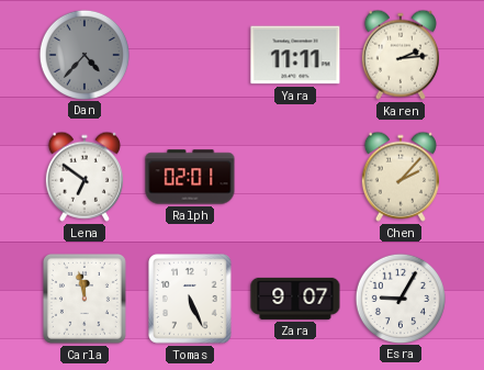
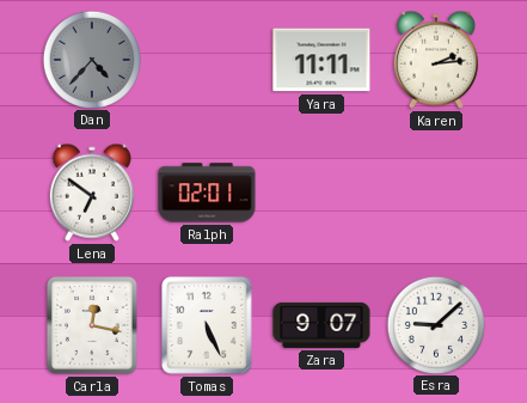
Chen: 2:07 -> none
Carla: 11:58 -> 12:17
Esra: 9:05 -> 9:08
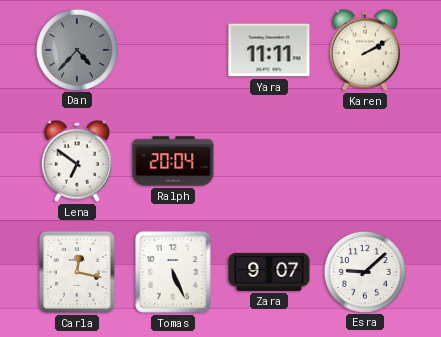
Karen: 2:14 -> 2:10
Ralph: 02:01 -> 20:04
